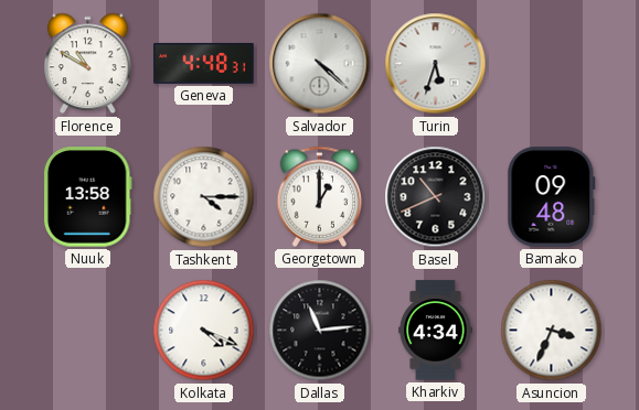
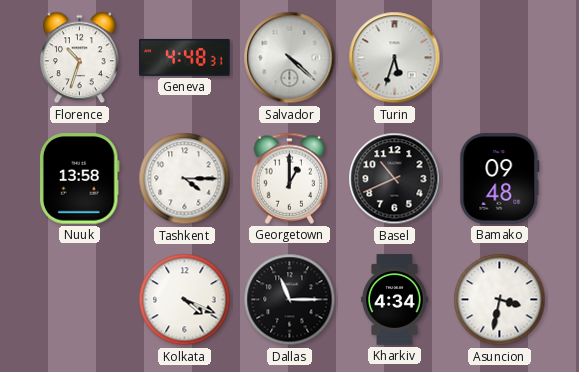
Florence: 10:50 -> 10:33
Dallas: 11:14 -> 11:15
Asuncion: 3:34 -> 3:32
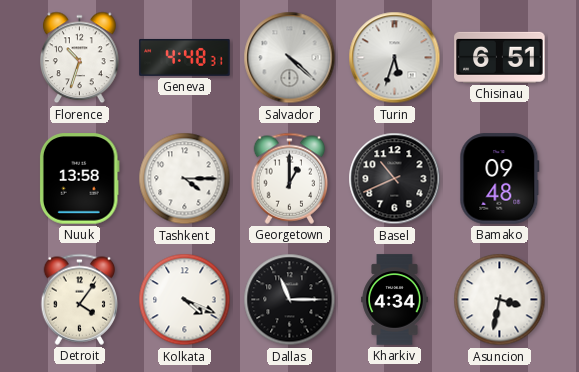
Chisinau: none -> 6:51
Detroit: none -> 4:06
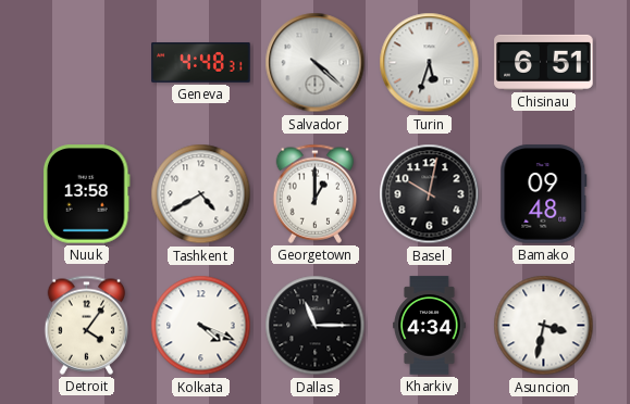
Florence: 10:33 -> none
Tashkent: 4:15 -> 4:40
Basel: 10:41 -> 10:02
